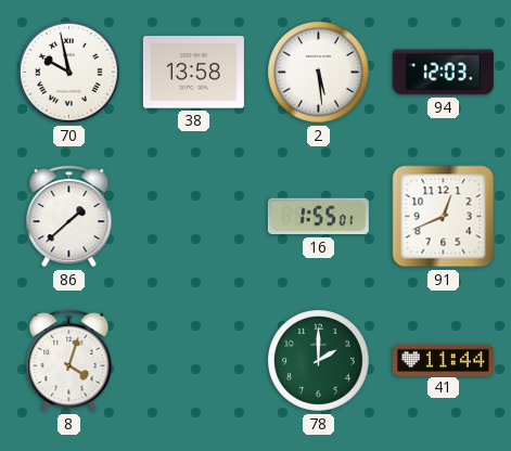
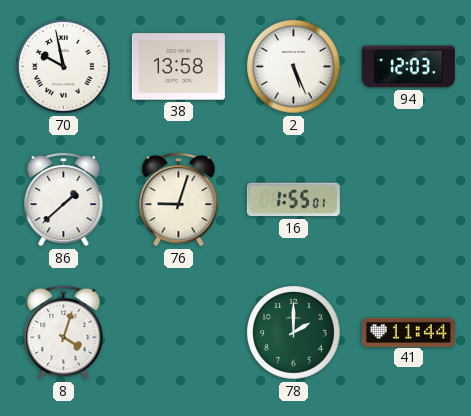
2: 5:29 -> 5:26
76: none -> 9:03
91: 12:41 -> none
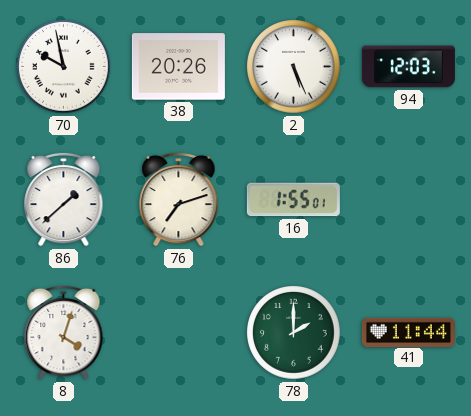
38: 13:58 -> 20:26
76: 9:03 -> 7:12
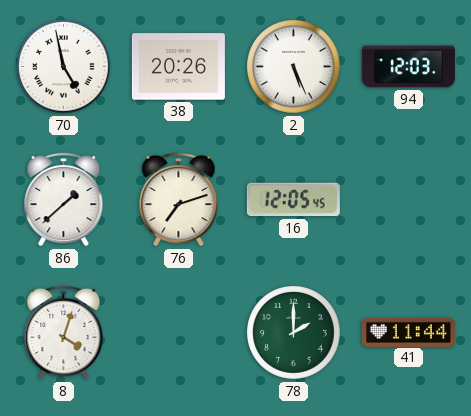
70: 9:58 -> 4:58
16: 1:55 -> 12:05
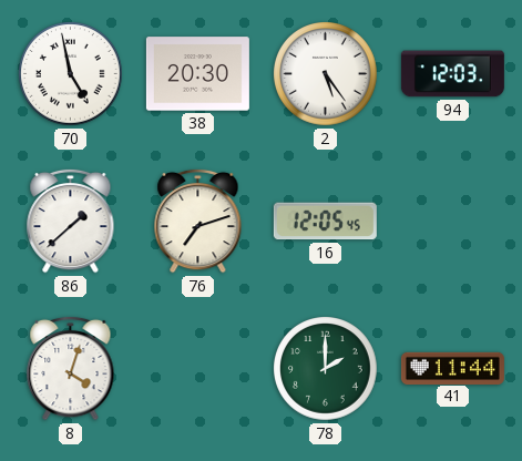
38: 20:26 -> 20:30
2: 5:26 -> 5:24
